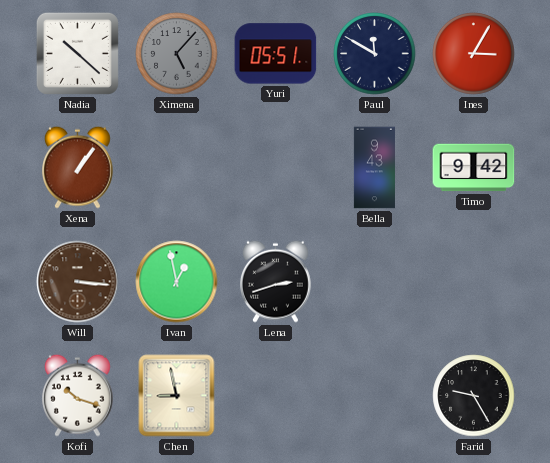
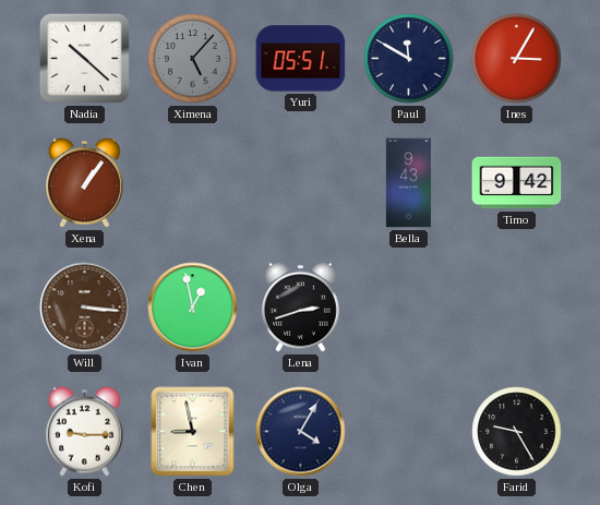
Kofi: 10:18 -> 9:15
Olga: none -> 4:05
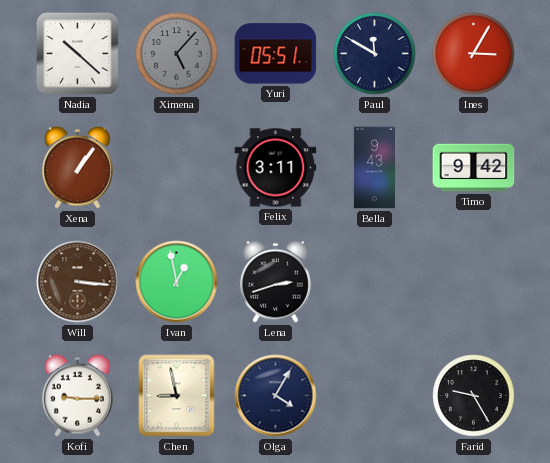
Felix: none -> 3:11
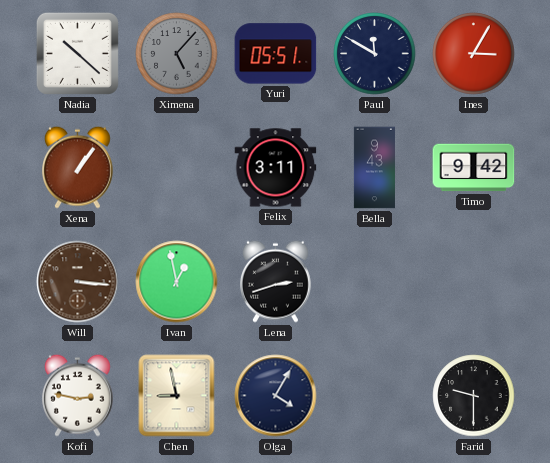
Kofi: 9:15 -> 2:47
Farid: 9:25 -> 9:30
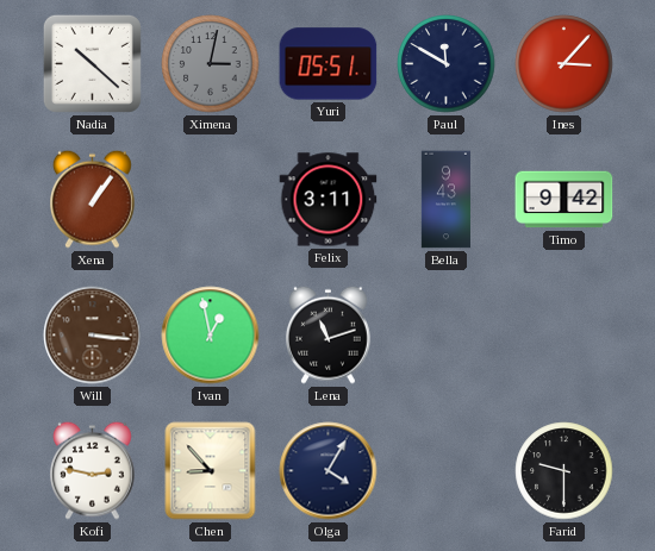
Ximena: 5:07 -> 3:02
Ines: 3:05 -> 3:07
Lena: 2:42 -> 11:12
Chen: 8:58 -> 8:53
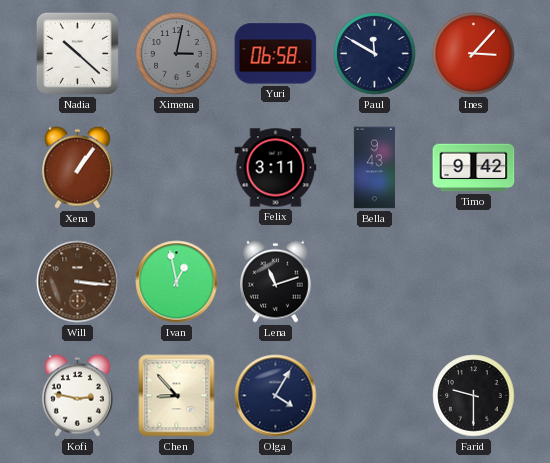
Yuri: 05:51 -> 06:58
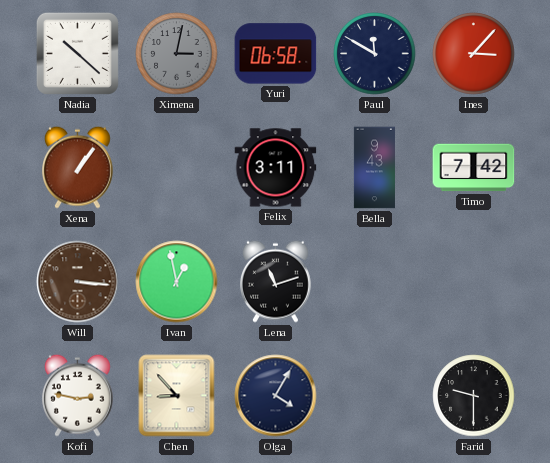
Timo: 9:42 -> 7:42
